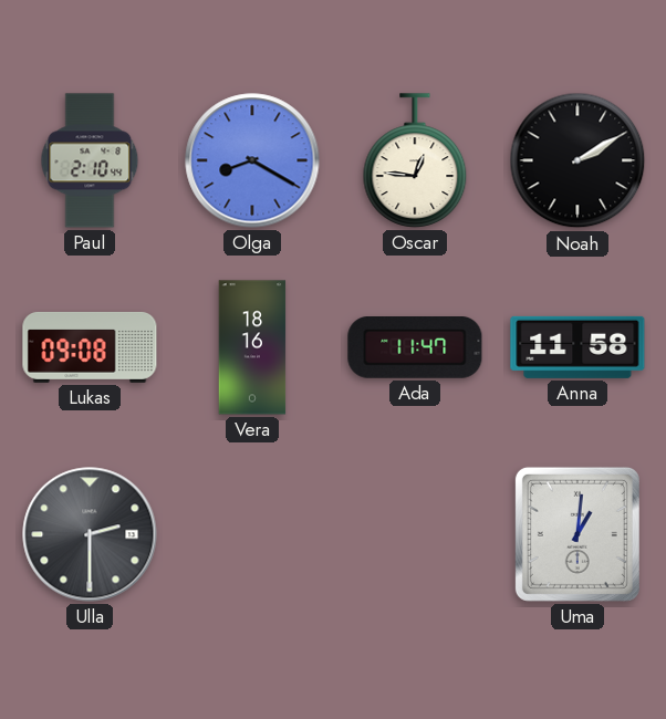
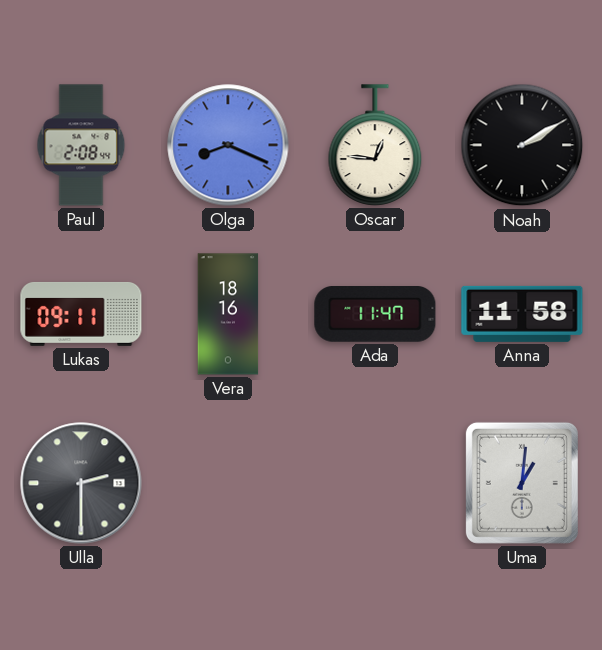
Paul: 2:10 -> 2:08
Olga: 8:20 -> 8:19
Lukas: 09:08 -> 09:11
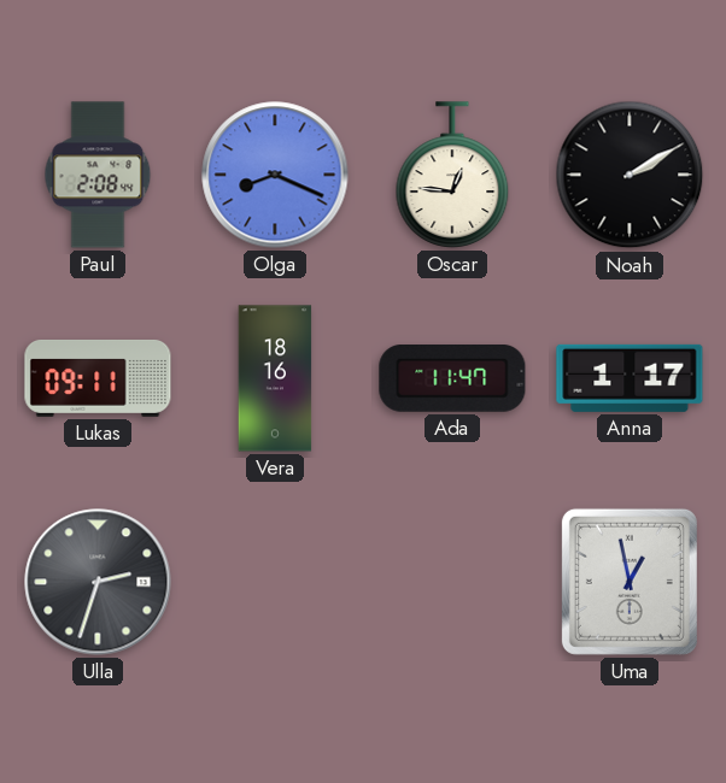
Anna: 11:58 -> 1:17
Ulla: 2:30 -> 2:33
Uma: 1:01 -> 12:58
